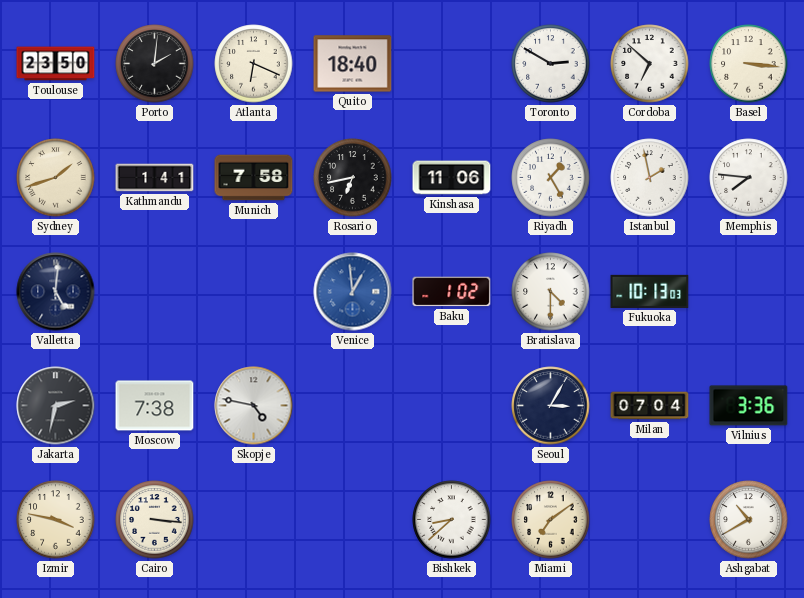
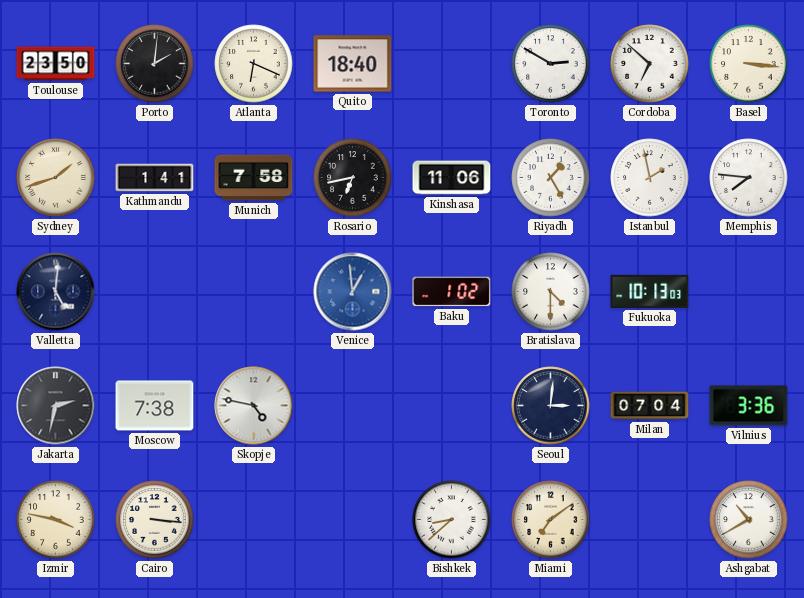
Seoul: 3:05 -> 3:01
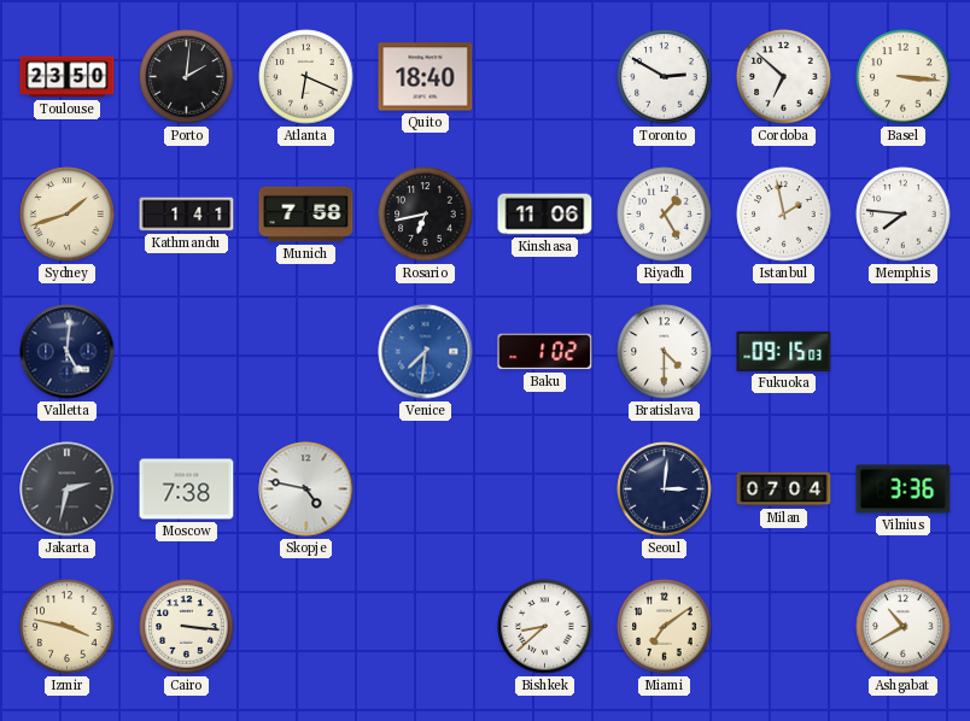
Venice: 12:59 -> 7:31
Fukuoka: 10:13 -> 09:15
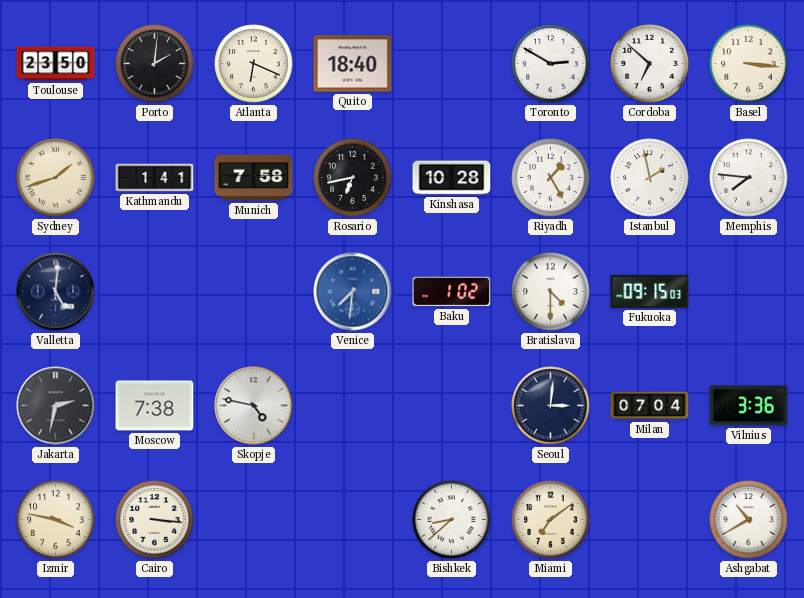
Kinshasa: 11:06 -> 10:28
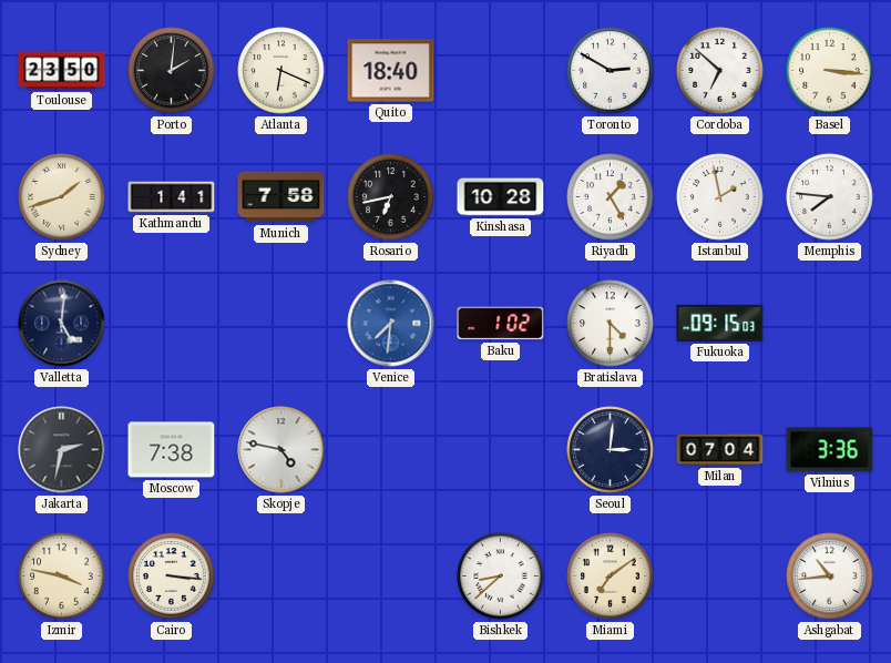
Ashgabat: 10:40 -> 10:44
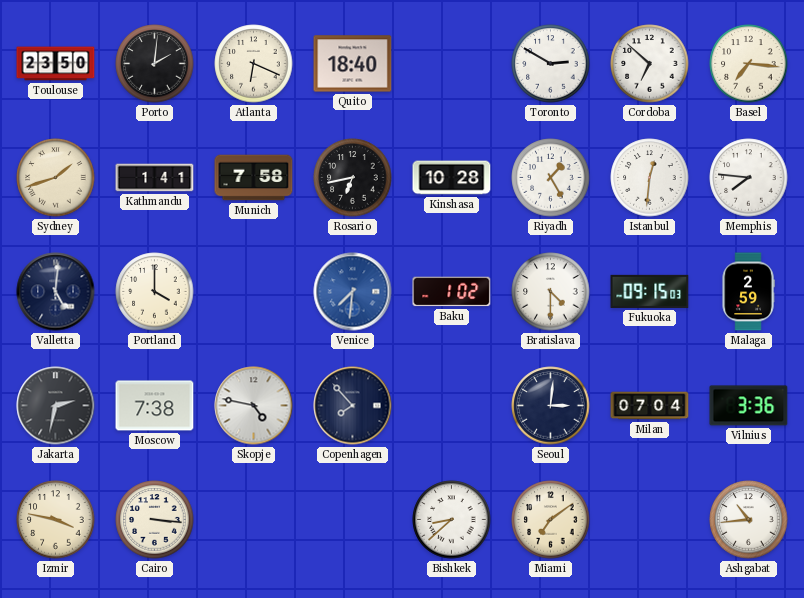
Basel: 3:16 -> 7:16
Istanbul: 1:58 -> 12:31
Portland: none -> 4:00
Malaga: none -> 2:59
Copenhagen: none -> 7:53
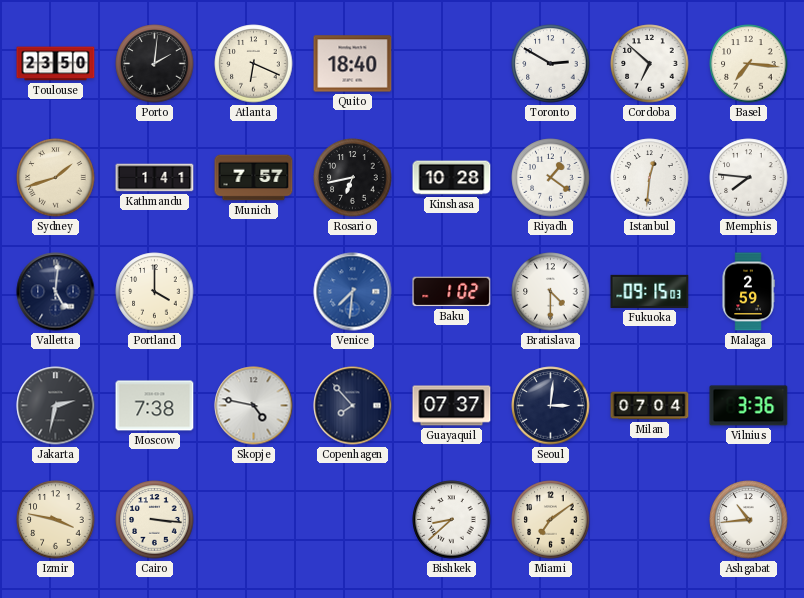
Munich: 7:58 -> 7:57
Riyadh: 1:25 -> 1:21
Guayaquil: none -> 07:37
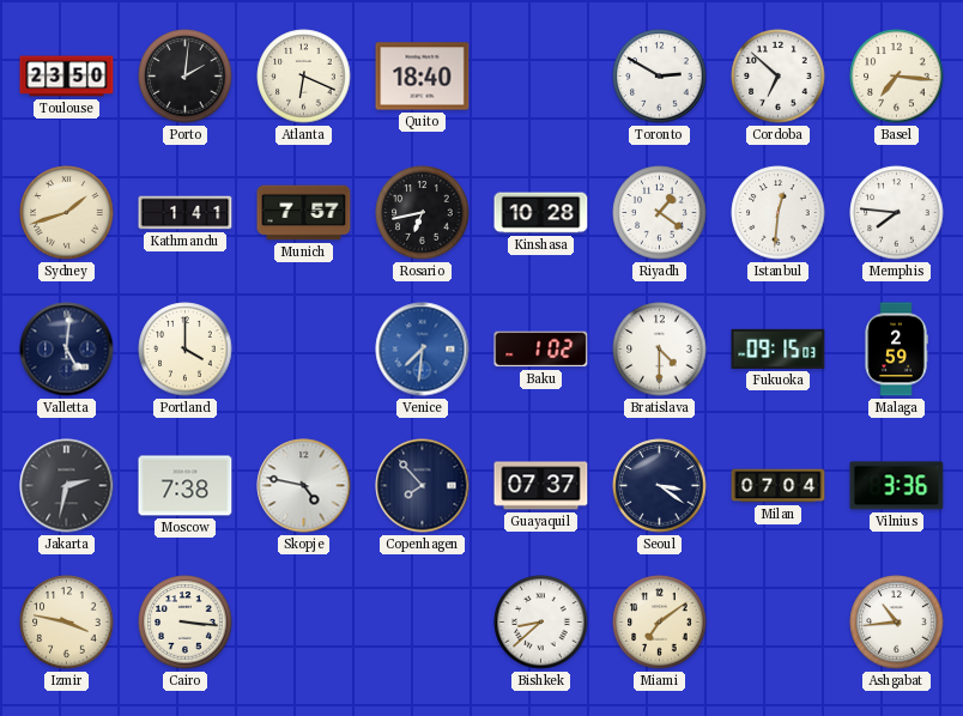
Seoul: 3:01 -> 3:21
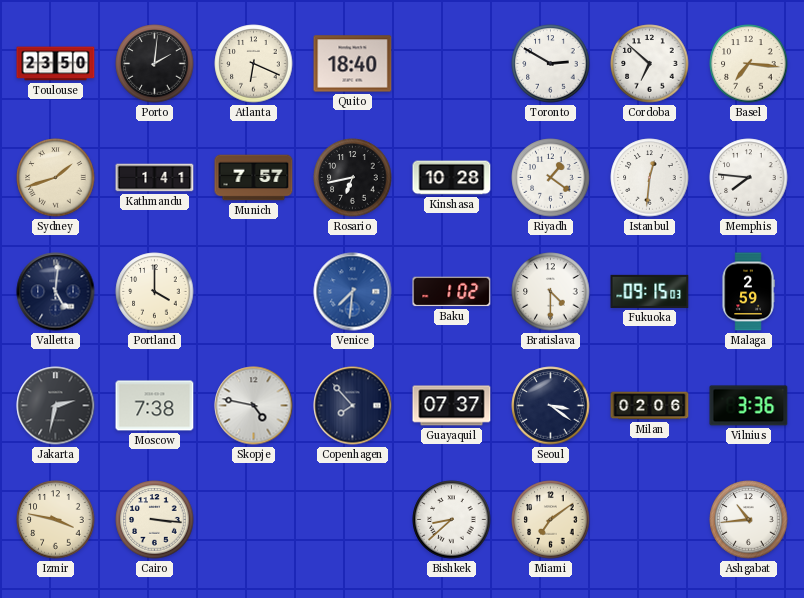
Milan: 07:04 -> 02:06
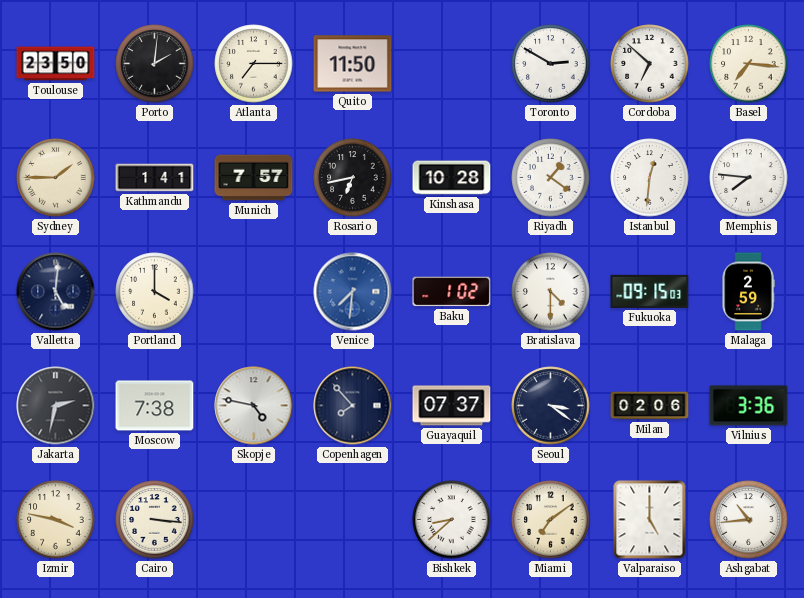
Atlanta: 6:19 -> 7:15
Quito: 18:40 -> 11:50
Sydney: 1:42 -> 1:45
Valparaiso: none -> 5:00
